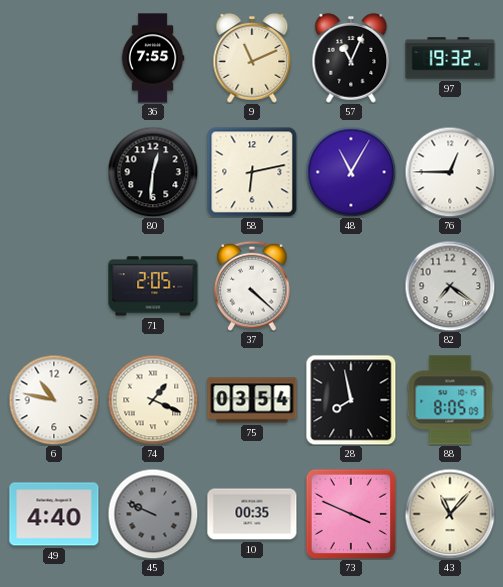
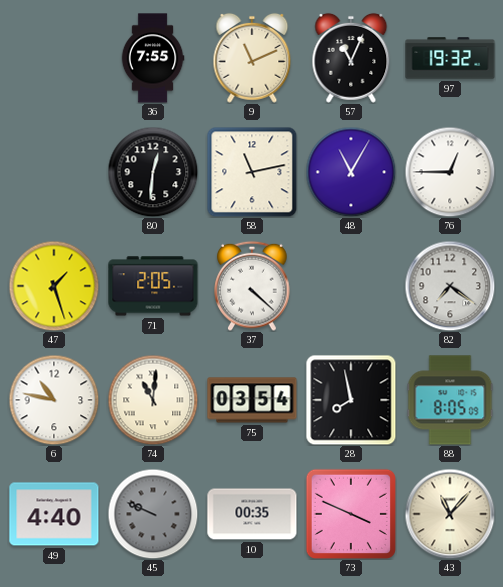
58: 6:13 -> 11:13
47: none -> 1:27
74: 1:19 -> 11:01
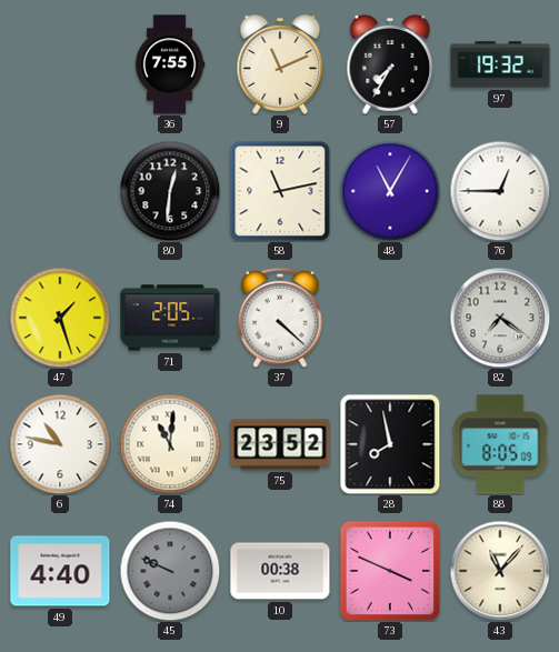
57: 11:04 -> 7:35
75: 03:54 -> 23:52
10: 00:35 -> 00:38
